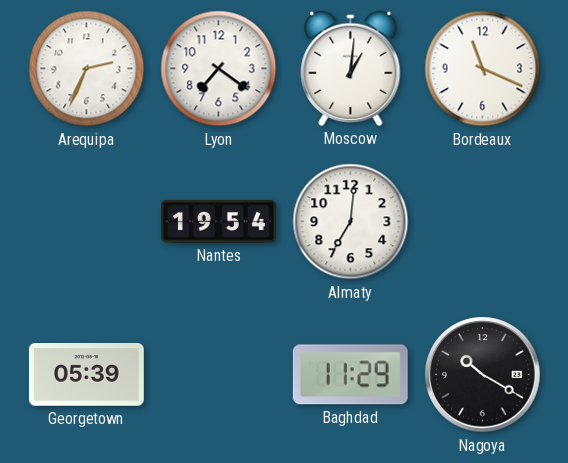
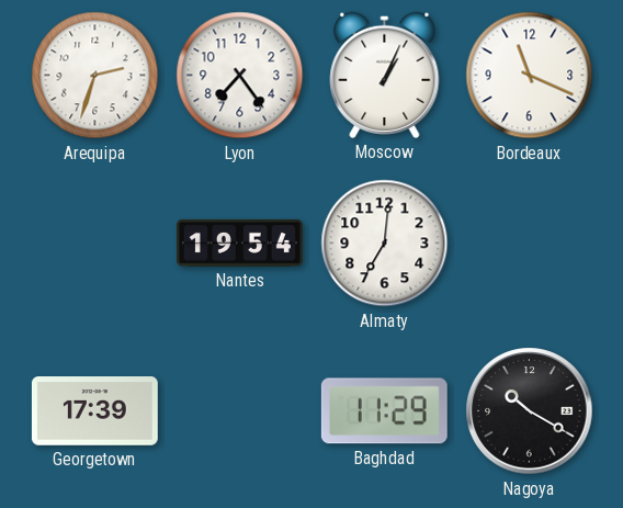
Arequipa: 2:34 -> 2:33
Lyon: 7:21 -> 7:24
Moscow: 1:01 -> 1:04
Georgetown: 05:39 -> 17:39
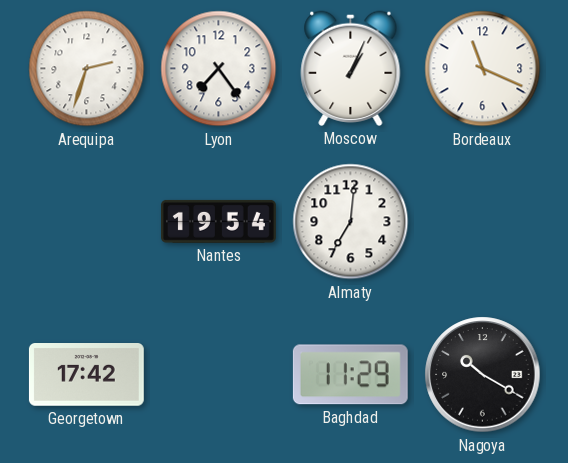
Georgetown: 17:39 -> 17:42
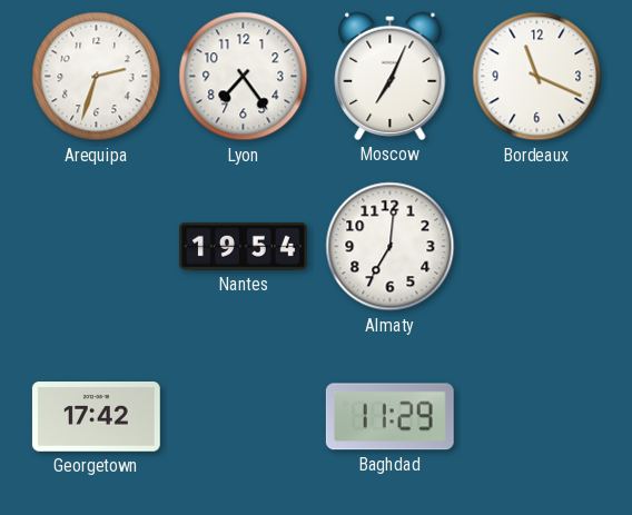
Moscow: 1:04 -> 7:04
Nagoya: 10:20 -> none
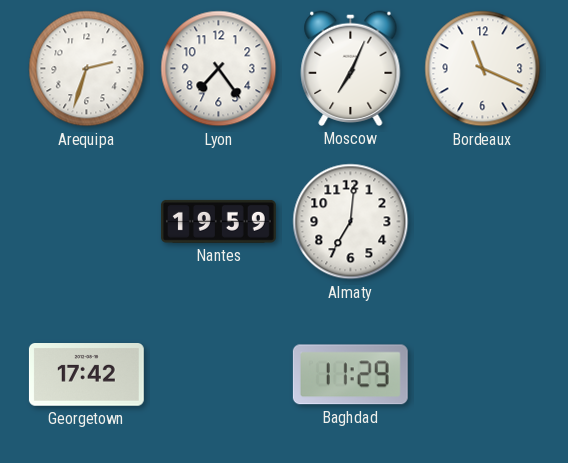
Nantes: 19:54 -> 19:59
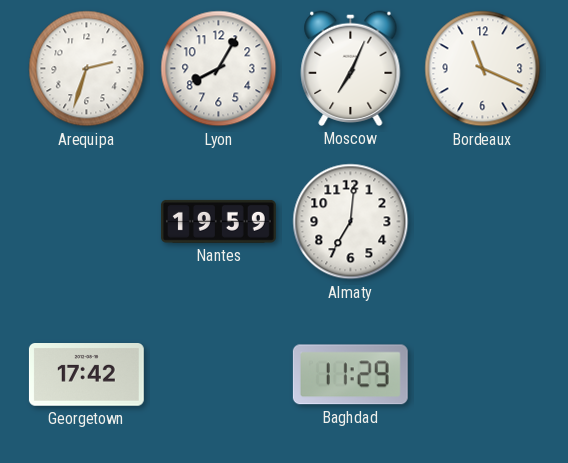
Lyon: 7:24 -> 8:05
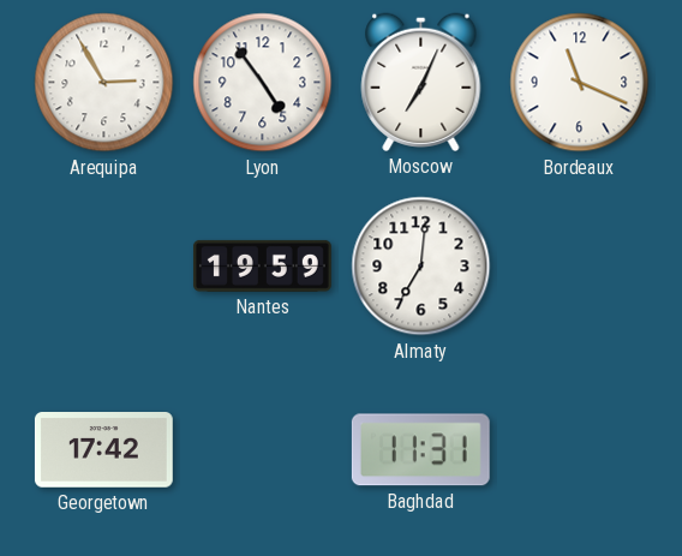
Arequipa: 2:33 -> 2:55
Lyon: 8:05 -> 4:54
Baghdad: 11:29 -> 11:31
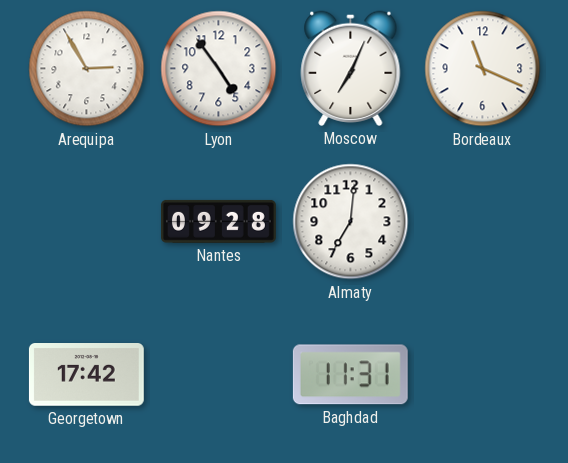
Nantes: 19:59 -> 09:28
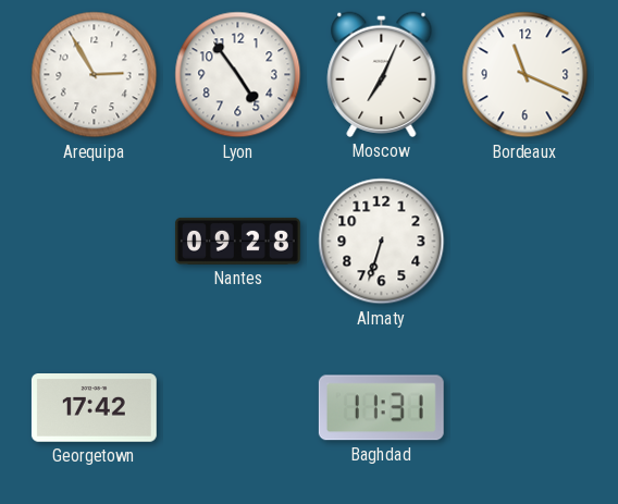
Almaty: 7:01 -> 6:33
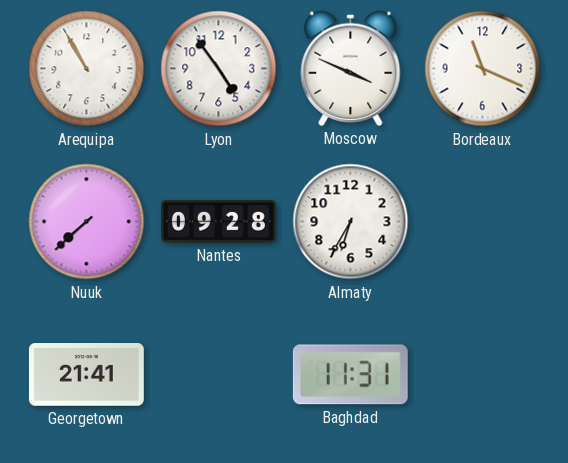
Arequipa: 2:55 -> 10:55
Moscow: 7:04 -> 3:49
Nuuk: none -> 7:38
Almaty: 6:33 -> 6:35
Georgetown: 17:42 -> 21:41
